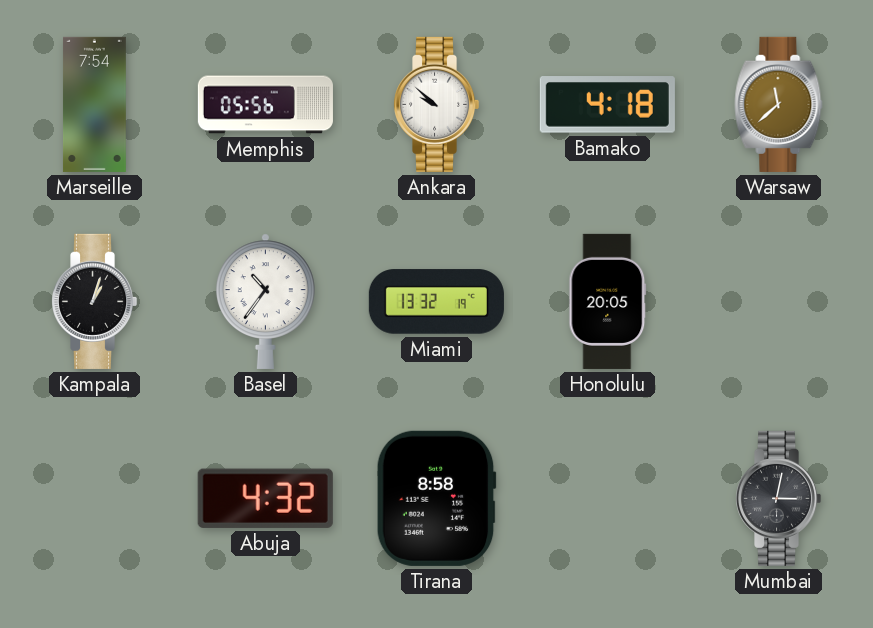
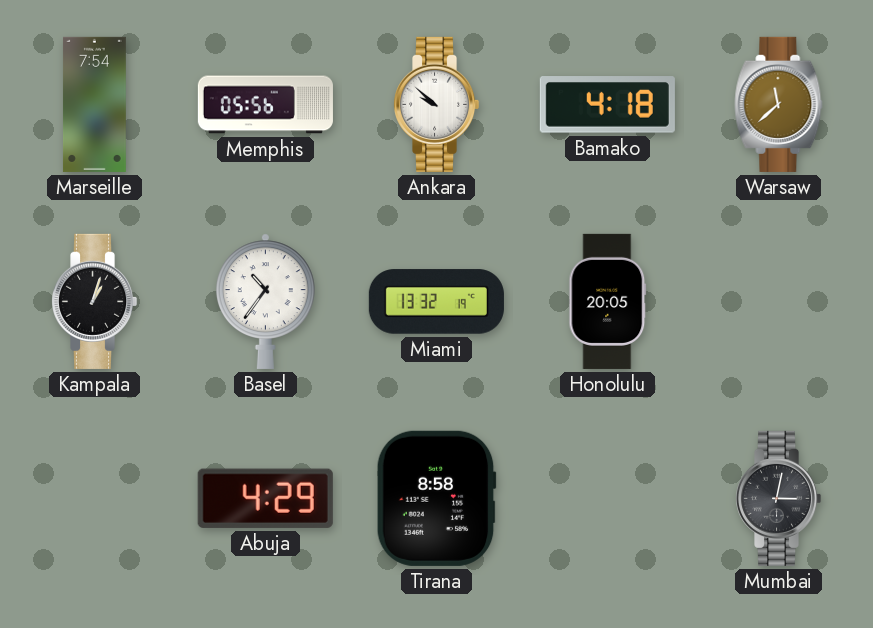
Abuja: 4:32 -> 4:29
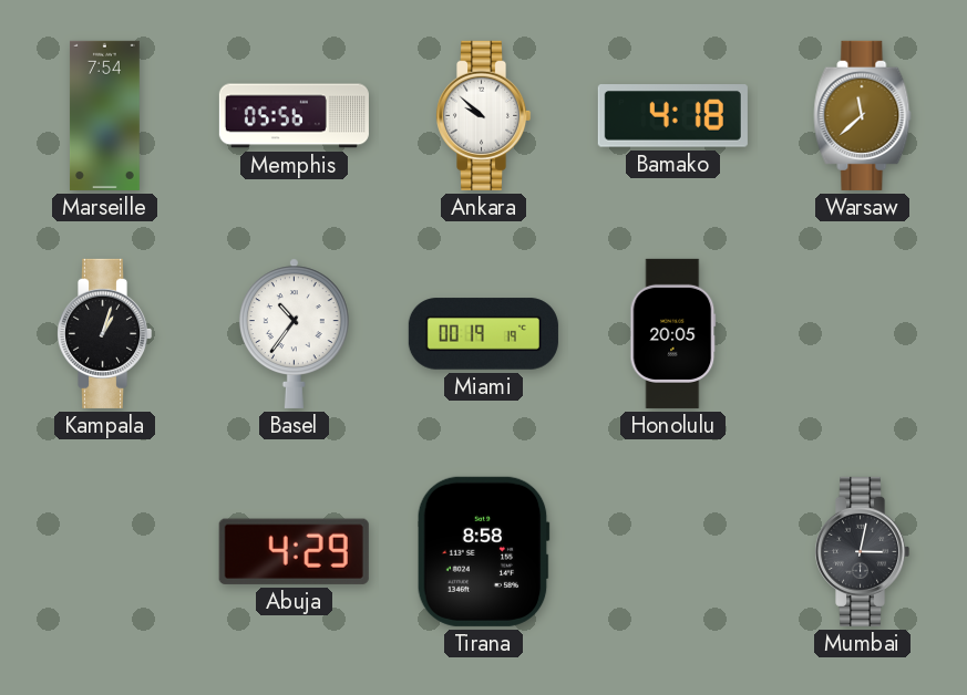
Miami: 13:32 -> 00:19
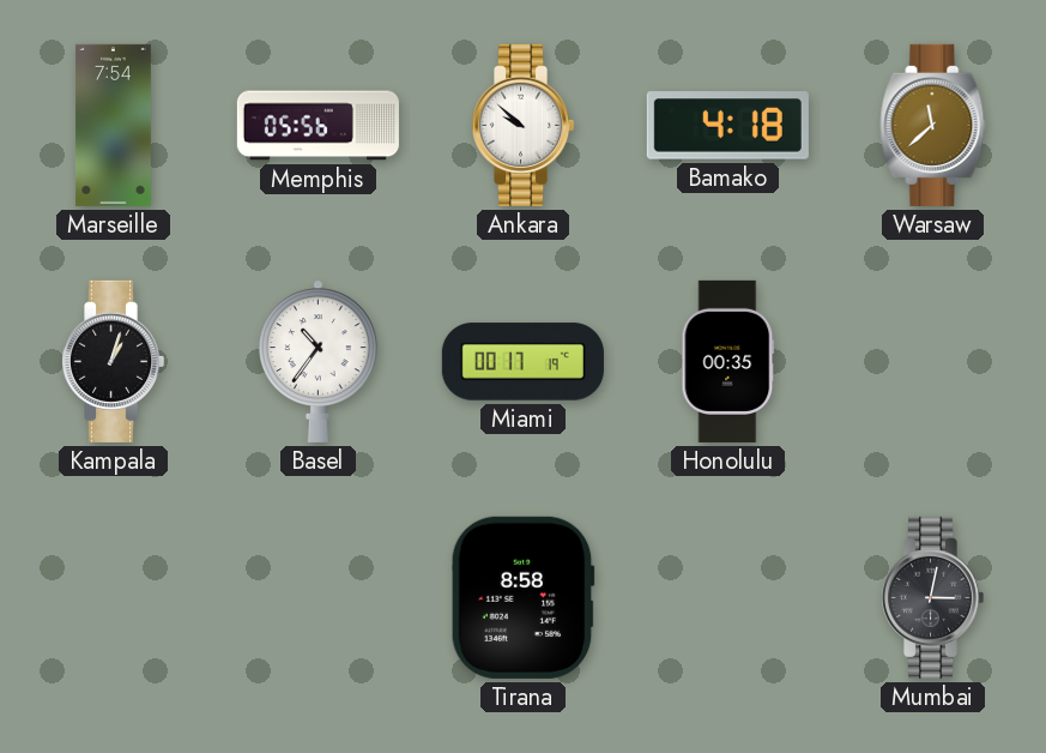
Miami: 00:19 -> 00:17
Honolulu: 20:05 -> 00:35
Abuja: 4:29 -> none
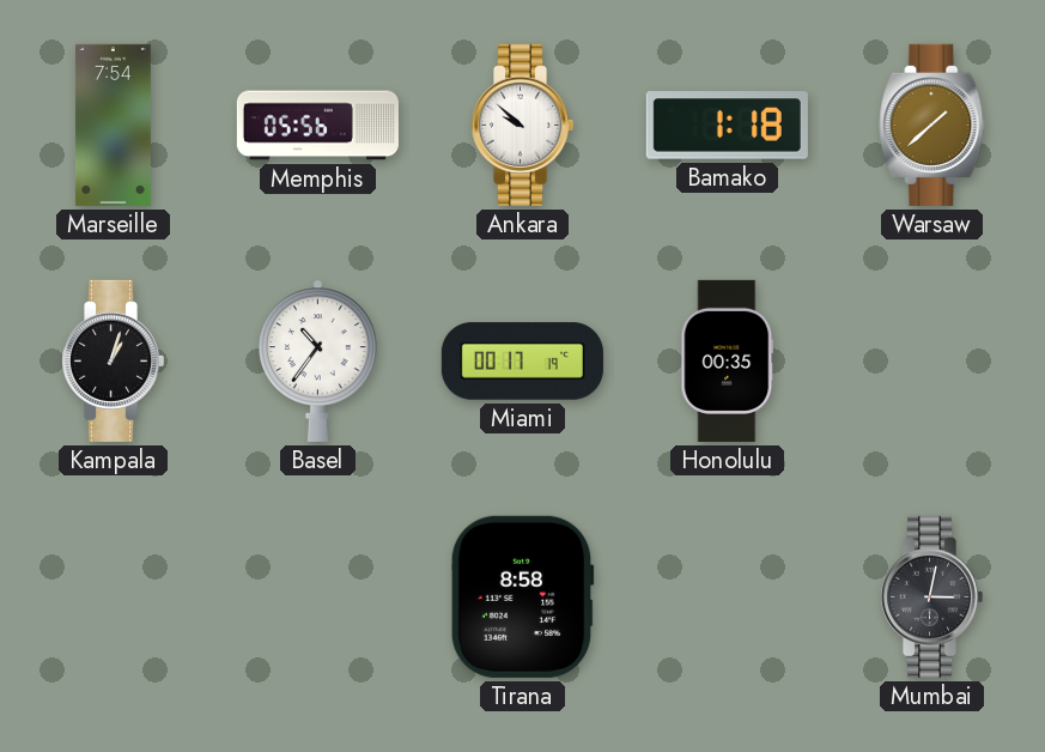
Bamako: 4:18 -> 1:18
Warsaw: 11:38 -> 1:38
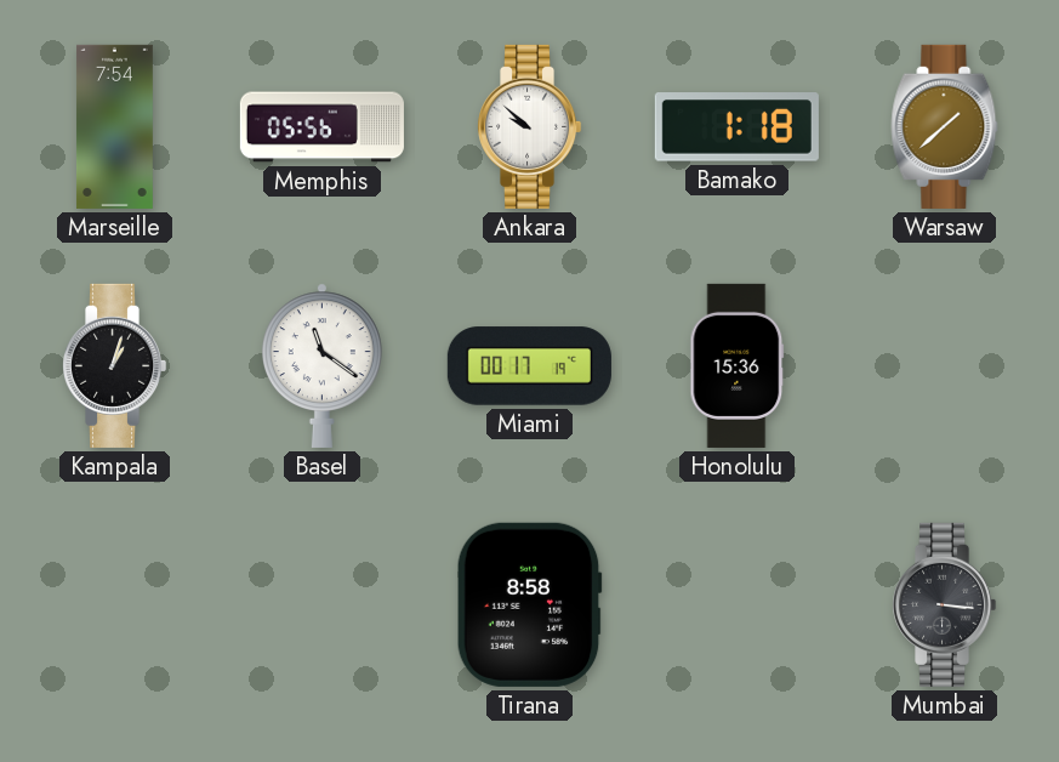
Basel: 10:36 -> 11:21
Honolulu: 00:35 -> 15:36
Mumbai: 3:02 -> 3:16
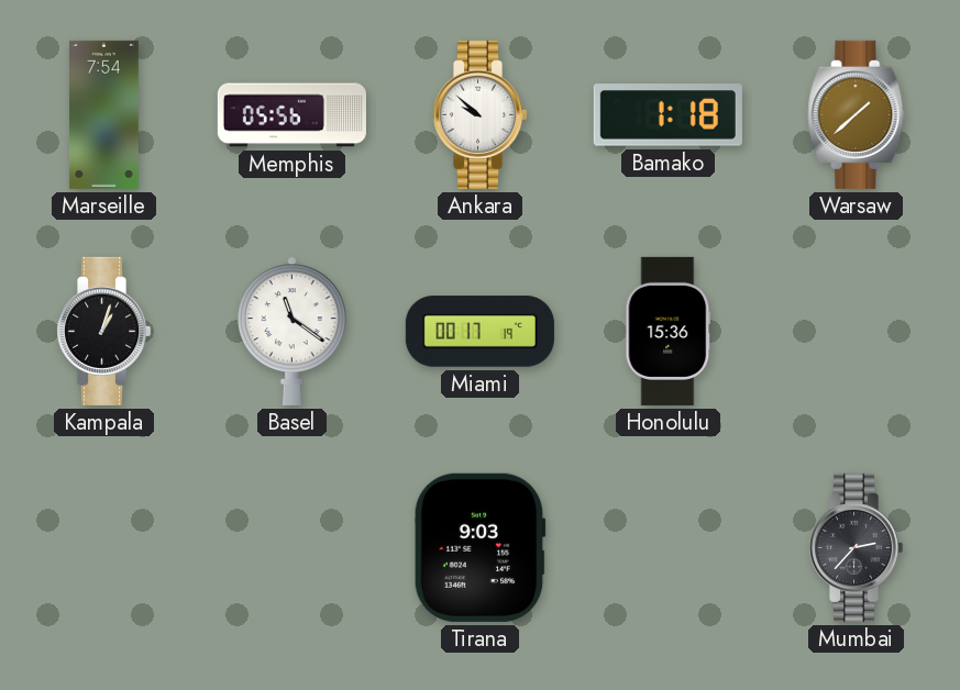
Tirana: 8:58 -> 9:03
Mumbai: 3:16 -> 2:37
